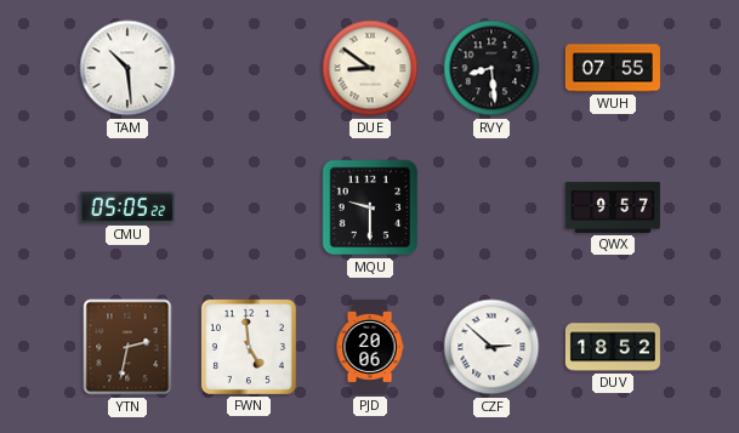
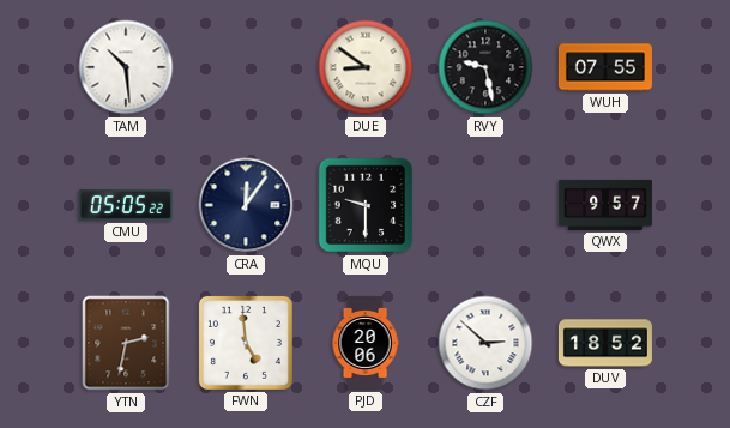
RVY: 8:29 -> 9:28
CRA: none -> 12:06
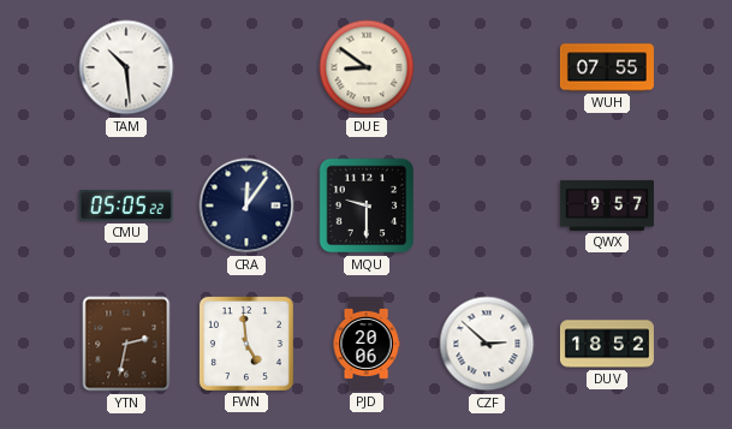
RVY: 9:28 -> none
